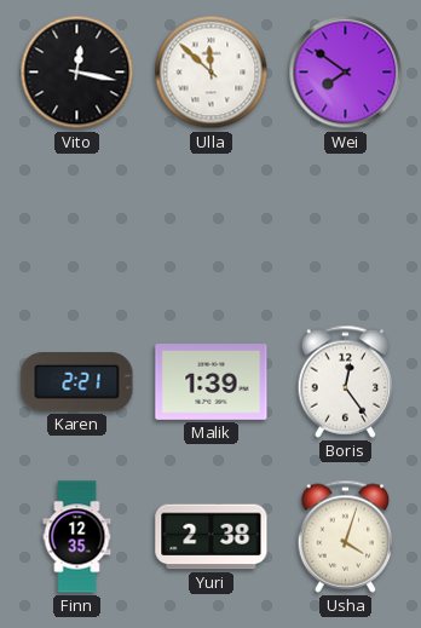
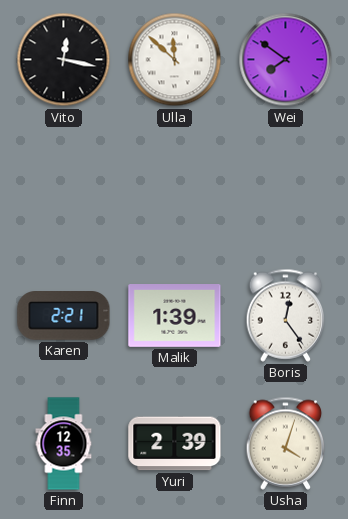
Yuri: 2:38 -> 2:39
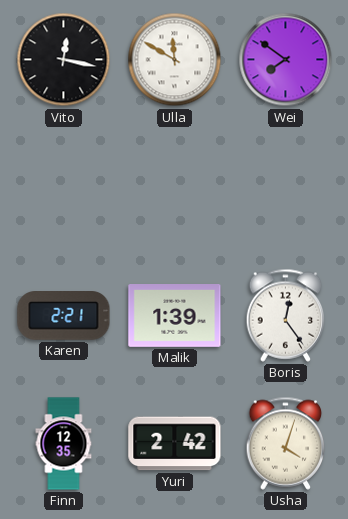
Ulla: 11:52 -> 11:50
Yuri: 2:39 -> 2:42
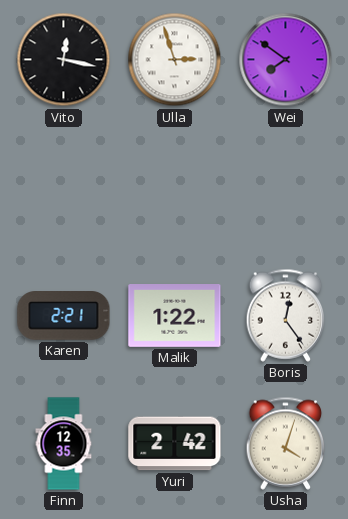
Ulla: 11:50 -> 2:57
Malik: 1:39 -> 1:22
